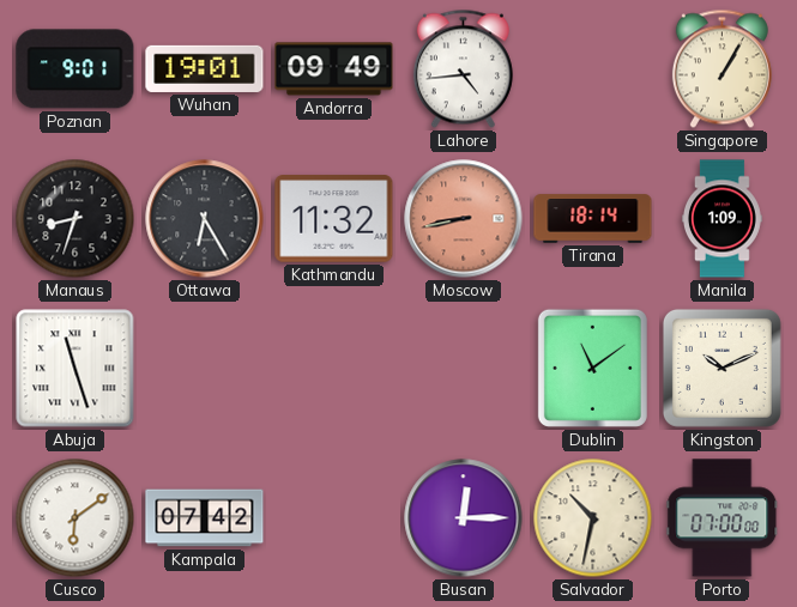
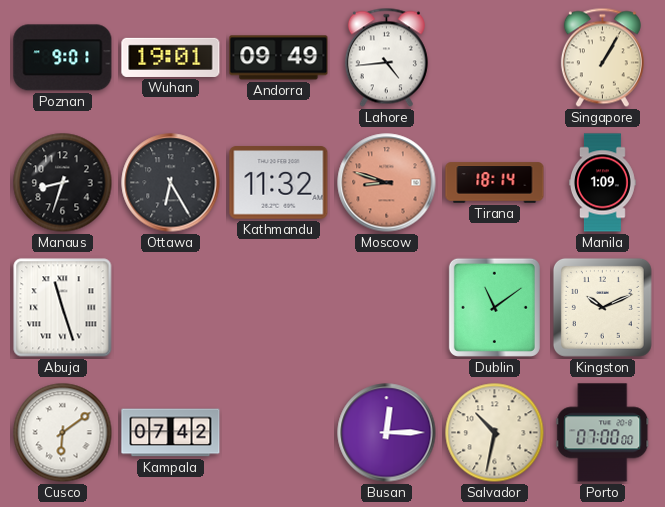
Moscow: 8:43 -> 8:48
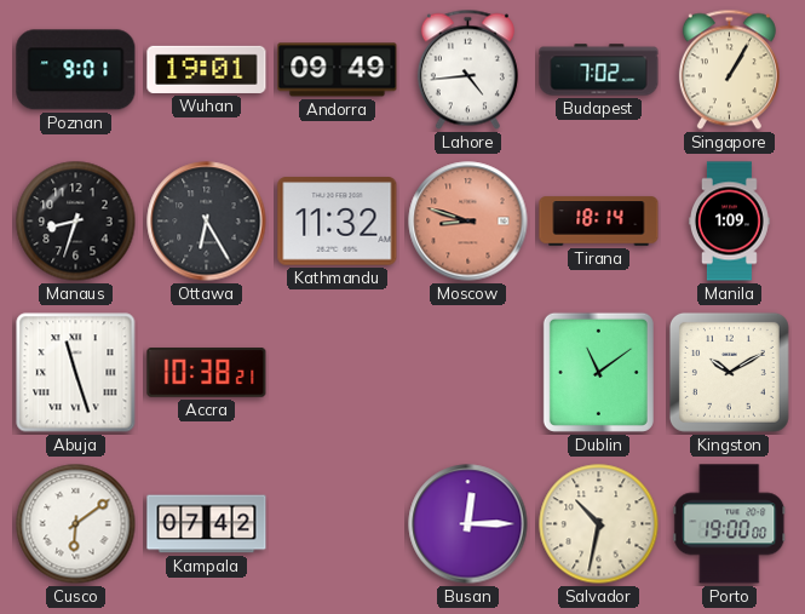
Budapest: none -> 7:02
Accra: none -> 10:38
Kingston: 10:11 -> 10:10
Porto: 07:00 -> 19:00
